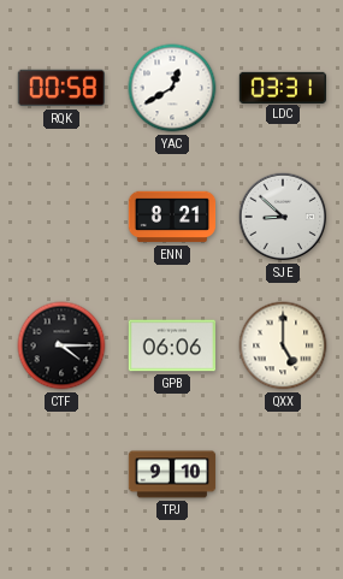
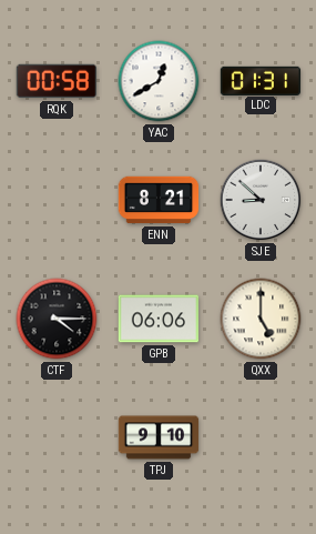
LDC: 03:31 -> 01:31
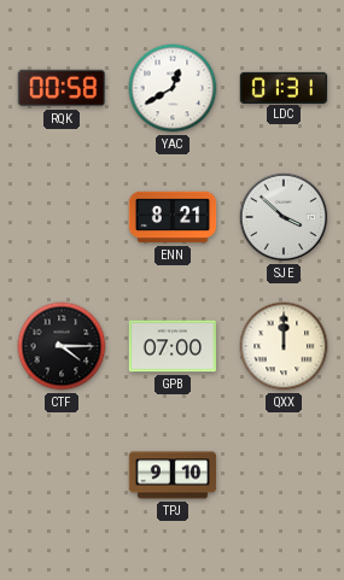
SJE: 8:52 -> 3:52
GPB: 06:06 -> 07:00
QXX: 5:00 -> 12:00
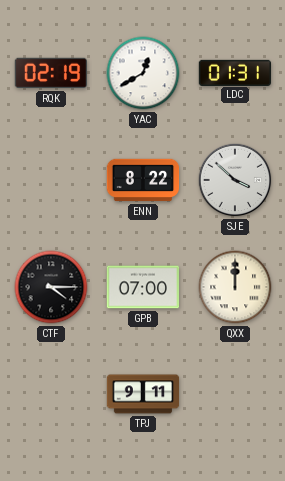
RQK: 00:58 -> 02:19
ENN: 8:21 -> 8:22
TPJ: 9:10 -> 9:11
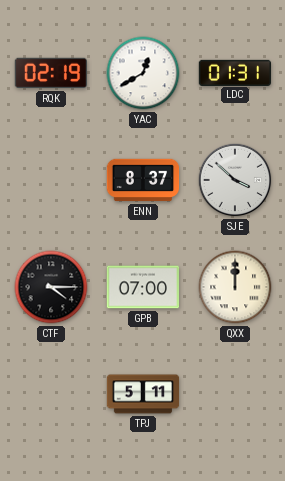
ENN: 8:22 -> 8:37
TPJ: 9:11 -> 5:11
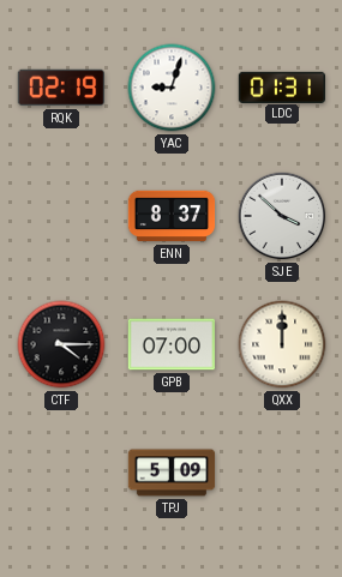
YAC: 12:40 -> 9:03
TPJ: 5:11 -> 5:09
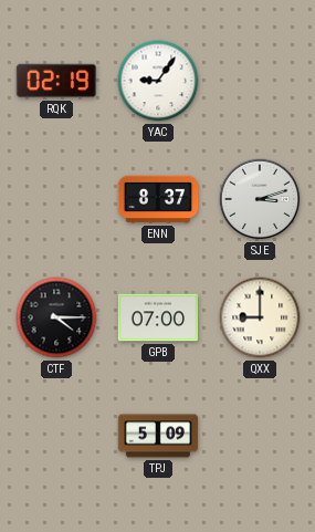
YAC: 9:03 -> 9:06
LDC: 01:31 -> none
SJE: 3:52 -> 3:12
QXX: 12:00 -> 9:00
